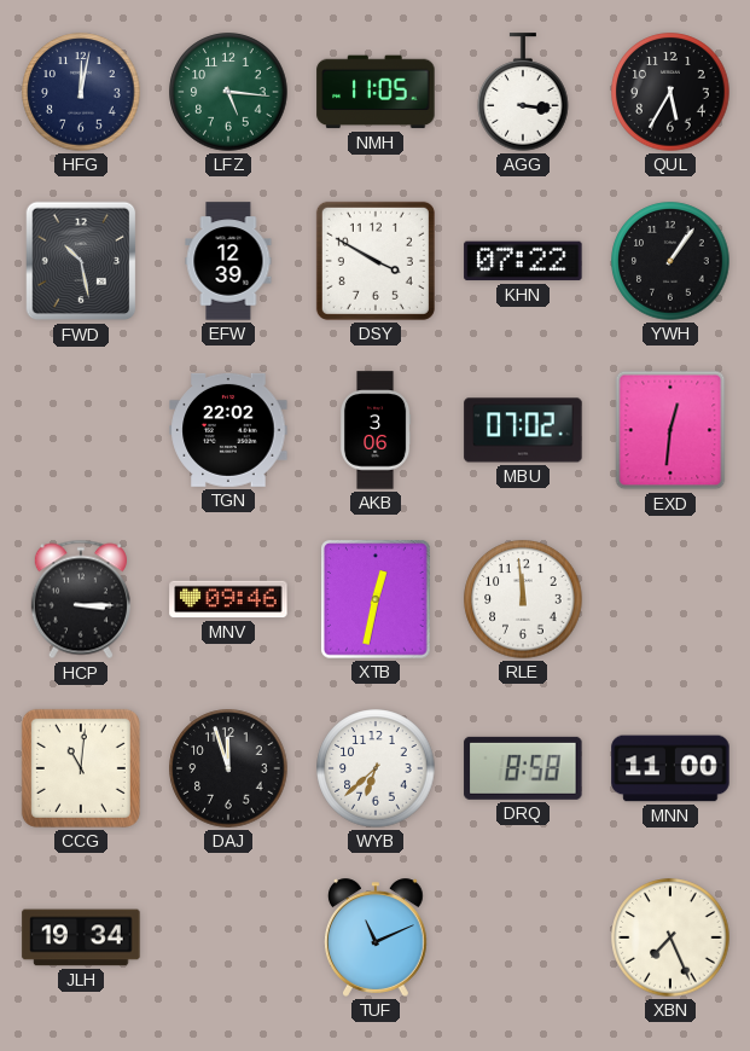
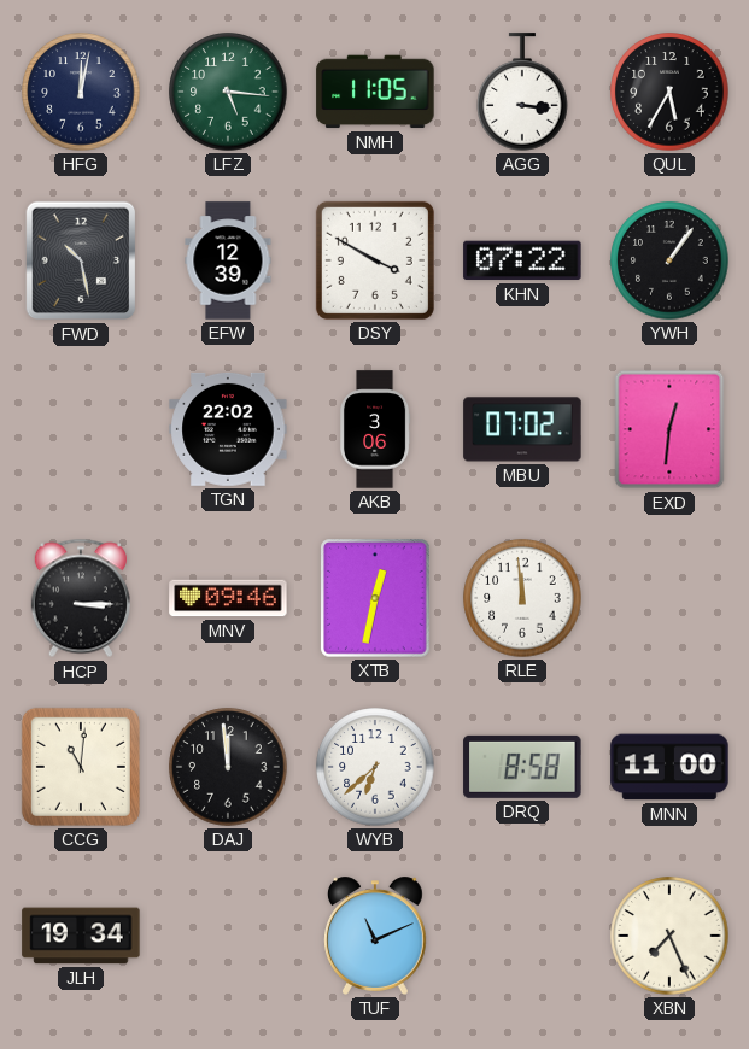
DAJ: 11:57 -> 11:59
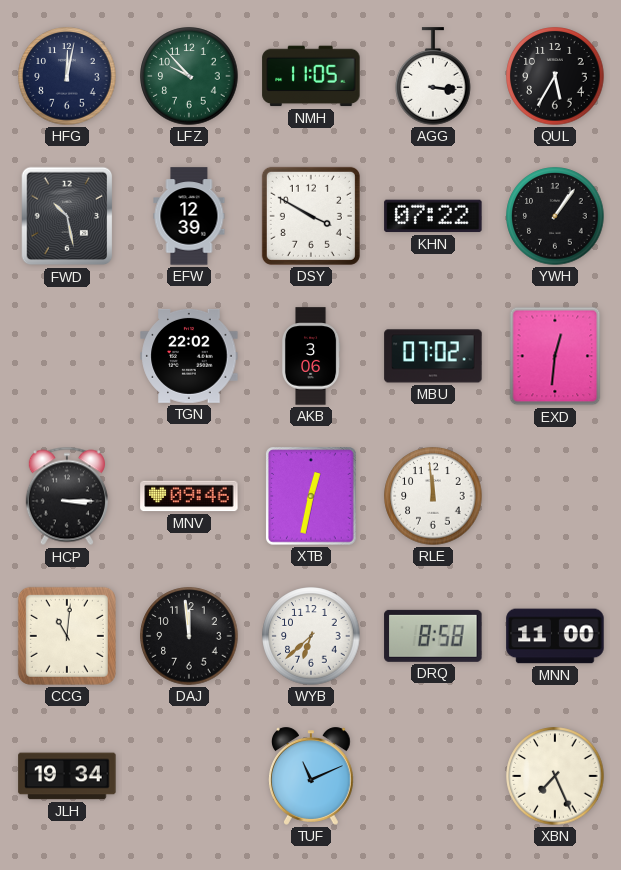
LFZ: 5:16 -> 9:53
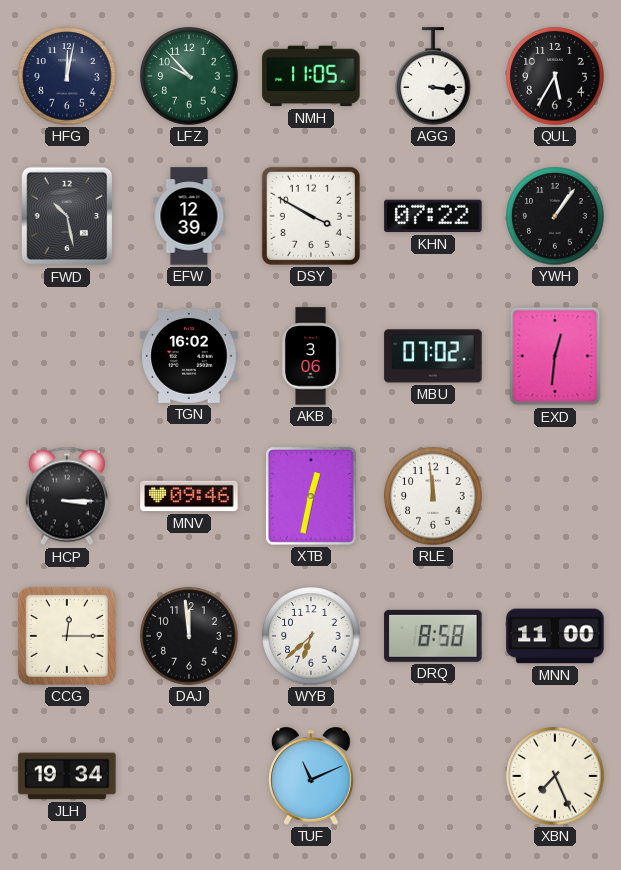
TGN: 22:02 -> 16:02
CCG: 11:01 -> 12:15
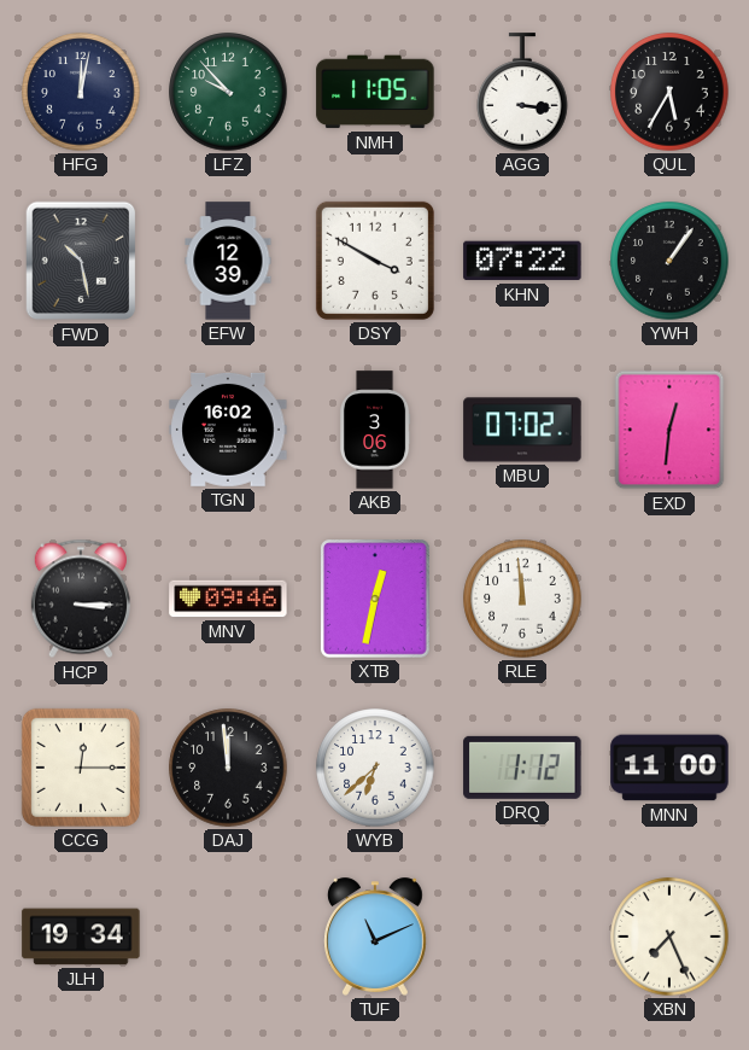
DRQ: 8:58 -> 1:12
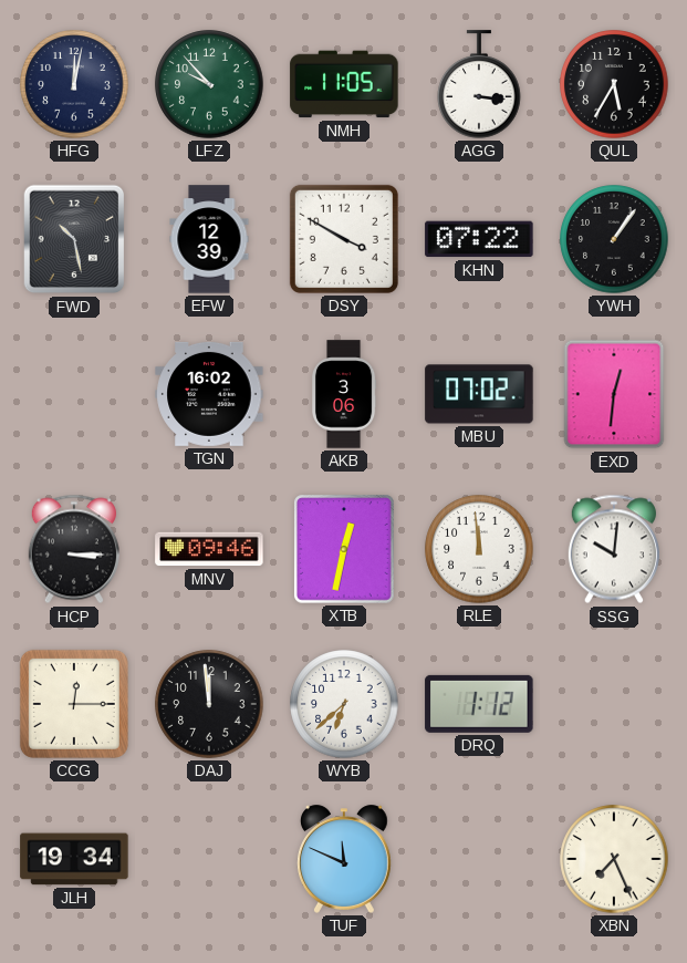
SSG: none -> 10:01
MNN: 11:00 -> none
TUF: 11:11 -> 11:49
